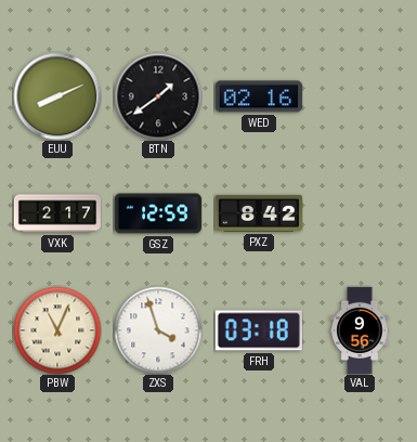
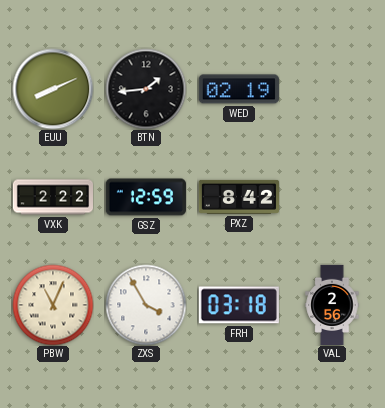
BTN: 1:39 -> 1:44
WED: 02:16 -> 02:19
VXK: 2:17 -> 2:22
ZXS: 3:57 -> 3:55
VAL: 9:56 -> 2:56
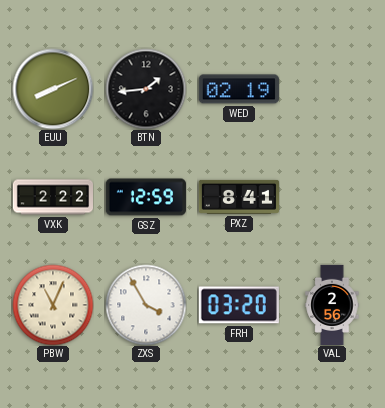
PXZ: 8:42 -> 8:41
FRH: 03:18 -> 03:20
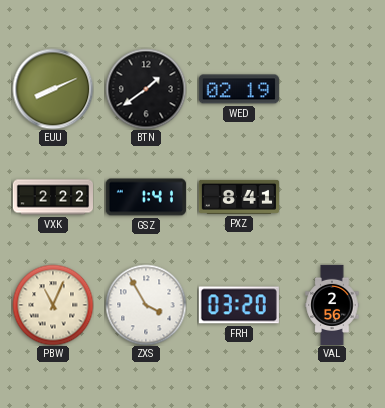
BTN: 1:44 -> 1:39
GSZ: 12:59 -> 1:41
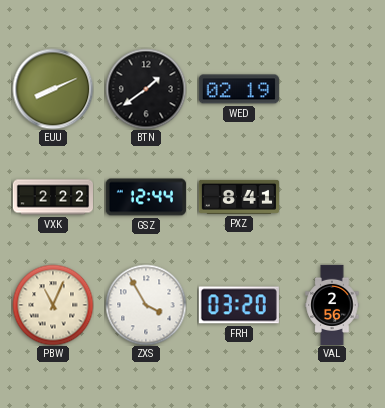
GSZ: 1:41 -> 12:44
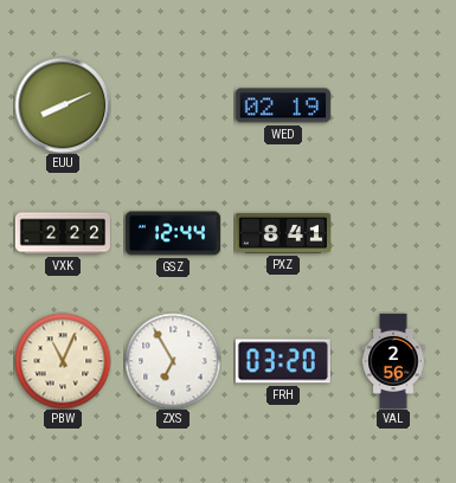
BTN: 1:39 -> none
ZXS: 3:55 -> 6:55
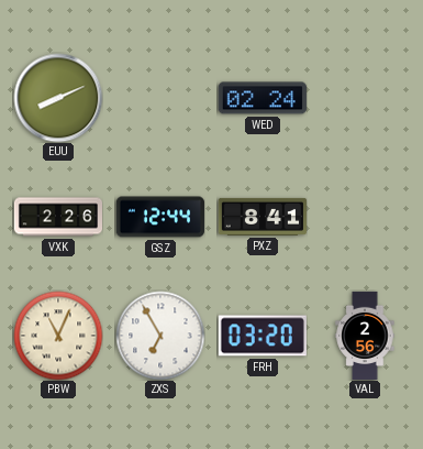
WED: 02:19 -> 02:24
VXK: 2:22 -> 2:26
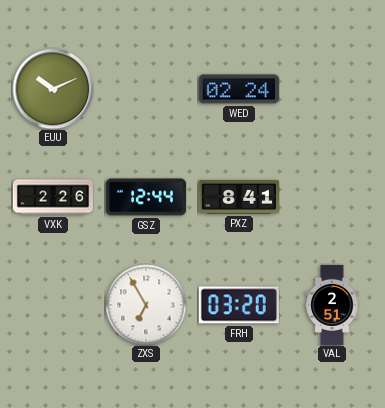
EUU: 8:11 -> 10:11
PBW: 11:04 -> none
VAL: 2:56 -> 2:51
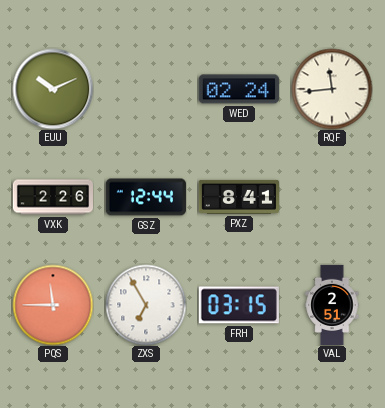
RQF: none -> 11:44
PQS: none -> 11:45
FRH: 03:20 -> 03:15
